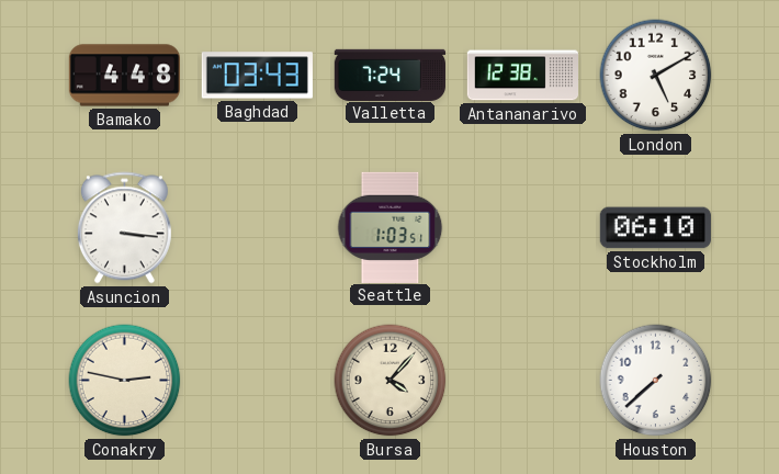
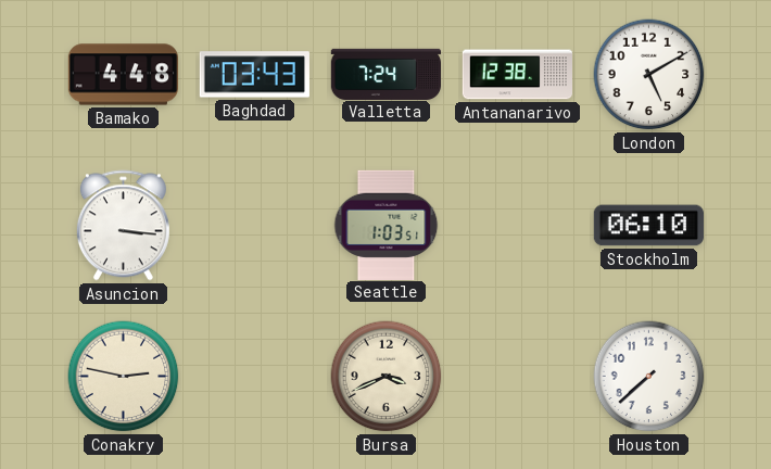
Bursa: 4:07 -> 3:41
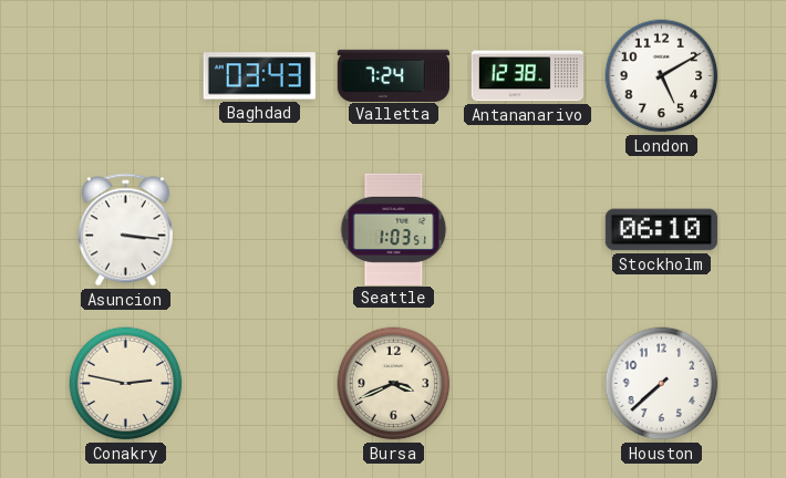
Bamako: 4:48 -> none
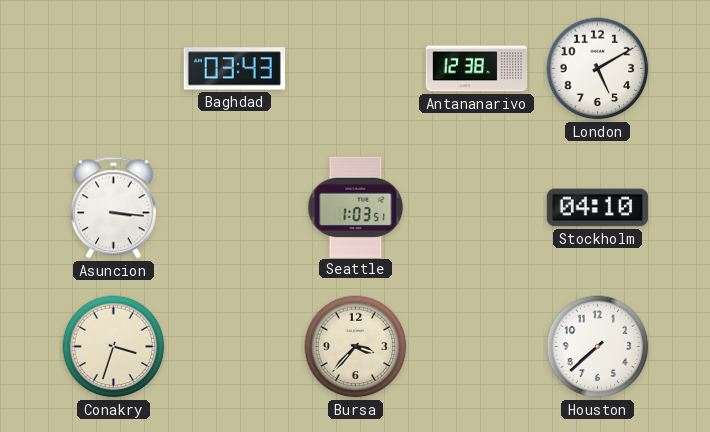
Valletta: 7:24 -> none
Stockholm: 06:10 -> 04:10
Conakry: 2:47 -> 3:33
Bursa: 3:41 -> 3:37
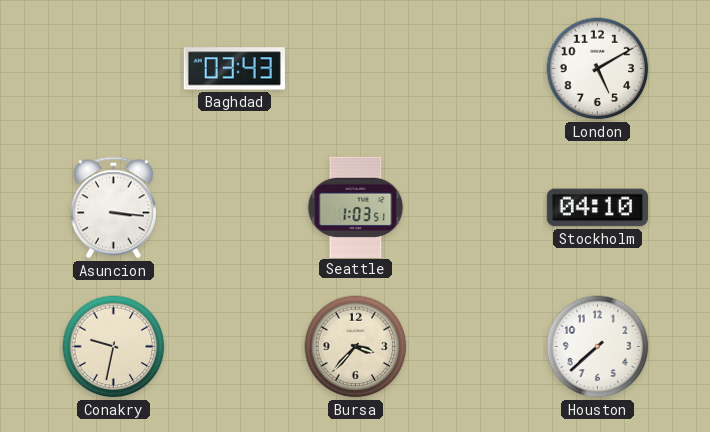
Antananarivo: 12:38 -> none
Conakry: 3:33 -> 9:32
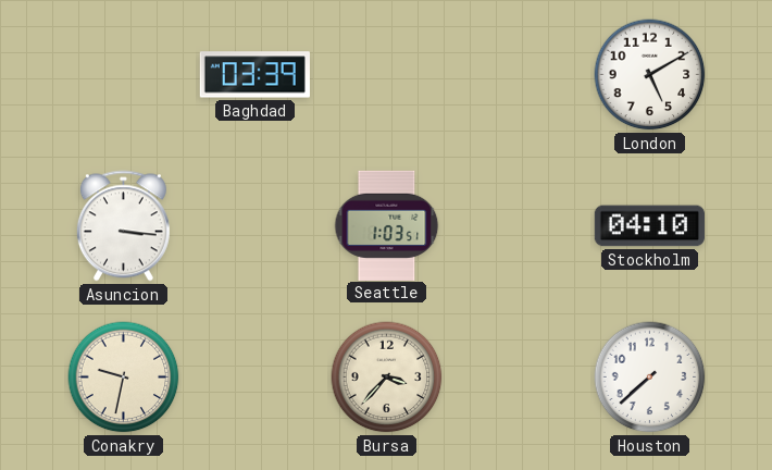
Baghdad: 03:43 -> 03:39
